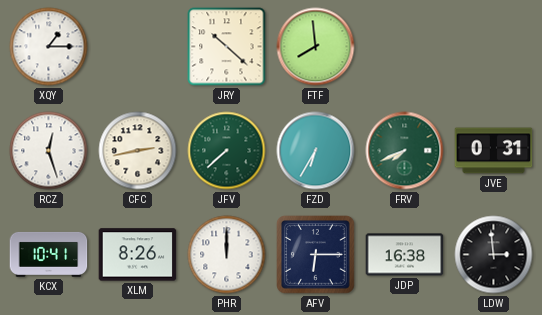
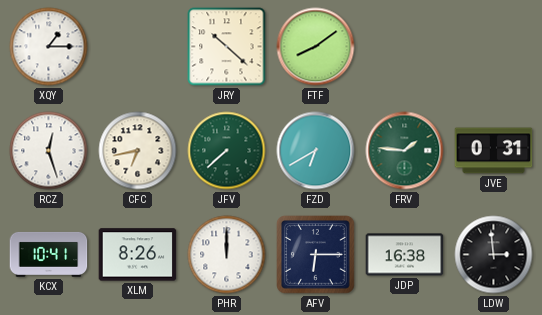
FTF: 7:59 -> 8:09
CFC: 2:43 -> 6:43
FZD: 6:35 -> 6:40
FRV: 7:41 -> 1:46
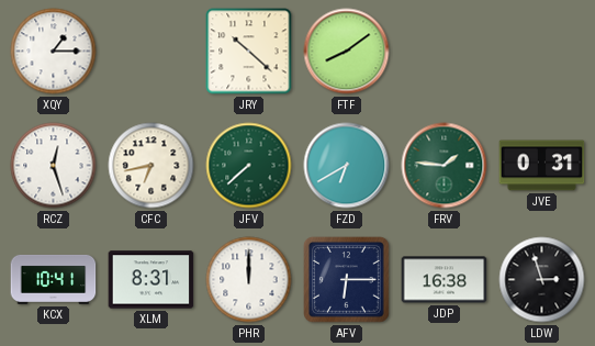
XLM: 8:26 -> 8:31
LDW: 2:59 -> 2:57
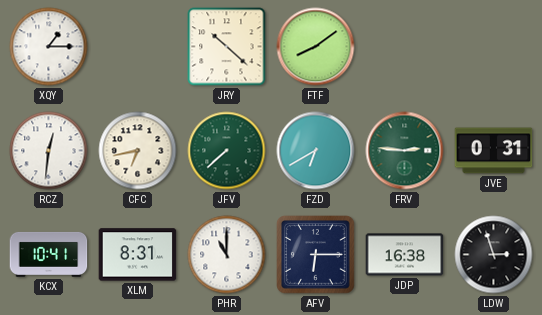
RCZ: 12:27 -> 12:31
FRV: 1:46 -> 2:46
PHR: 12:00 -> 11:00
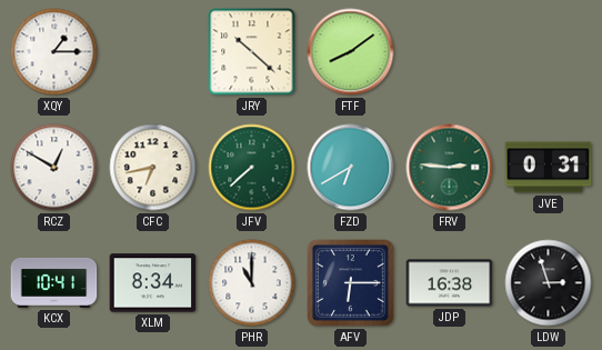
RCZ: 12:31 -> 12:50
XLM: 8:31 -> 8:34
